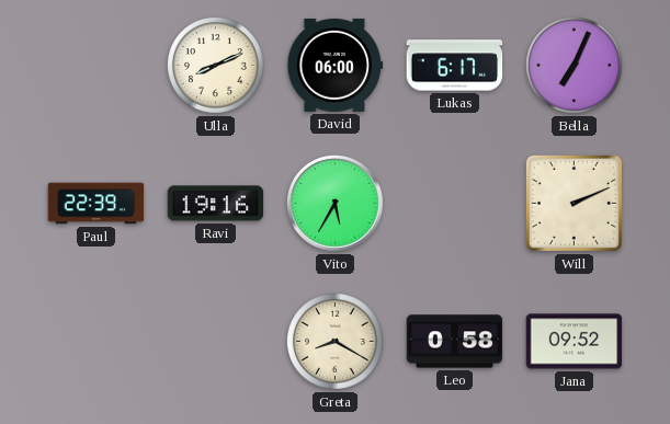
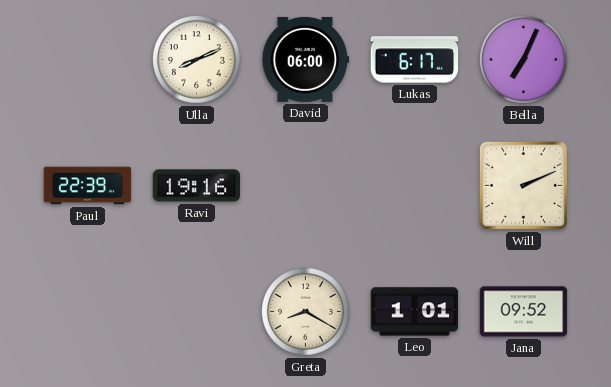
Vito: 5:35 -> none
Leo: 0:58 -> 1:01
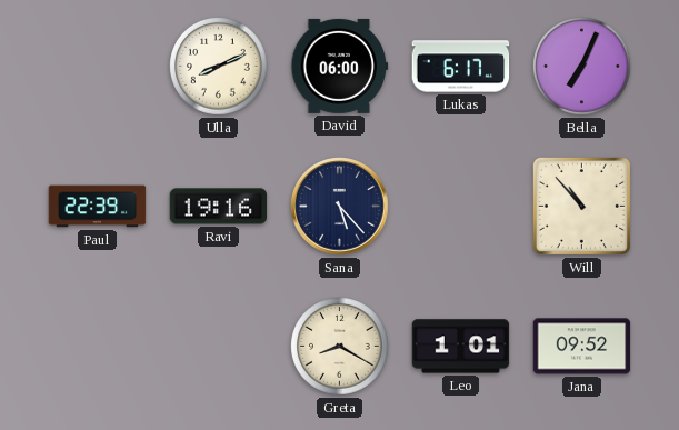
Sana: none -> 5:23
Will: 2:11 -> 10:53
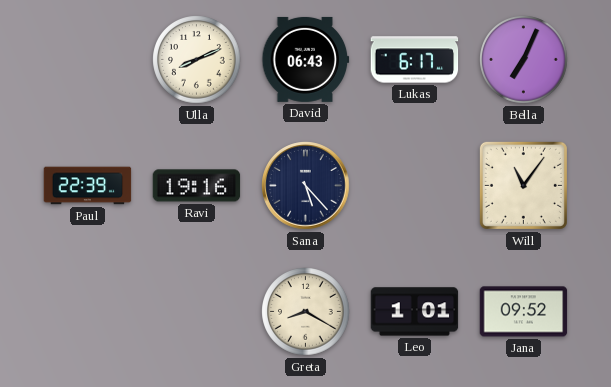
David: 06:00 -> 06:43
Will: 10:53 -> 11:06
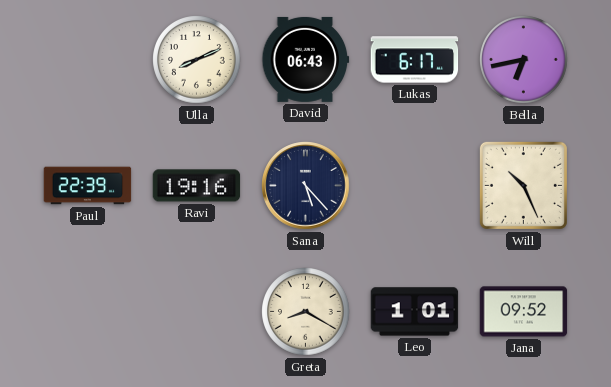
Bella: 7:04 -> 6:43
Will: 11:06 -> 10:26
